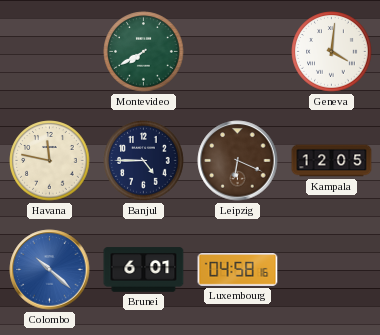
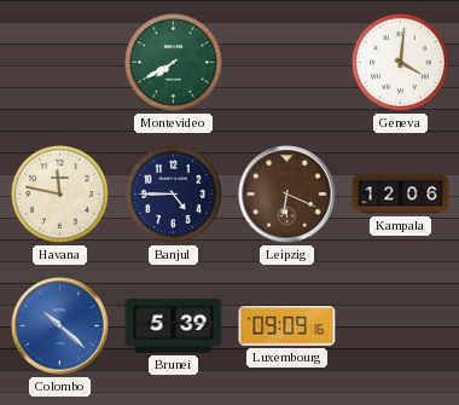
Kampala: 12:05 -> 12:06
Brunei: 6:01 -> 5:39
Luxembourg: 04:58 -> 09:09
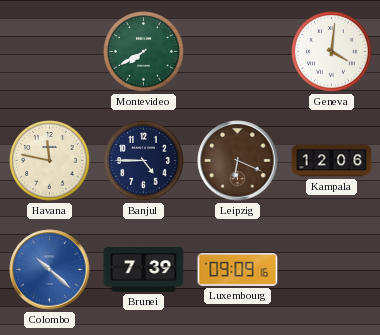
Brunei: 5:39 -> 7:39
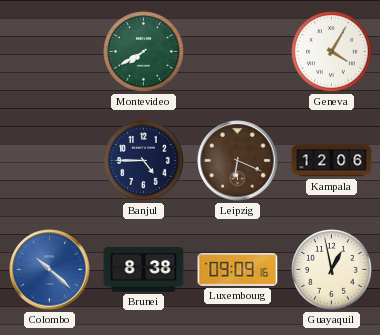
Geneva: 4:01 -> 4:05
Havana: 11:47 -> none
Brunei: 7:39 -> 8:38
Guayaquil: none -> 12:58
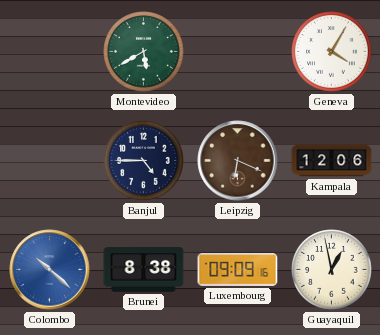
Montevideo: 7:40 -> 5:40
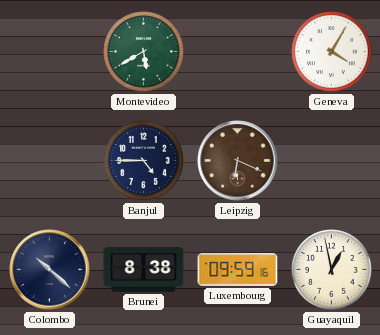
Kampala: 12:06 -> none
Colombo dial: blue -> navy
Luxembourg: 09:09 -> 09:59
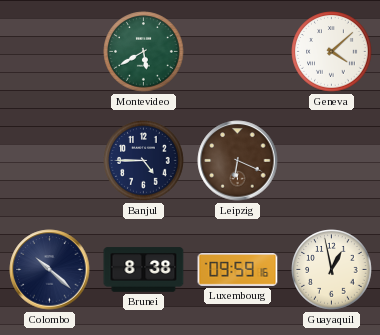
Geneva: 4:05 -> 4:08
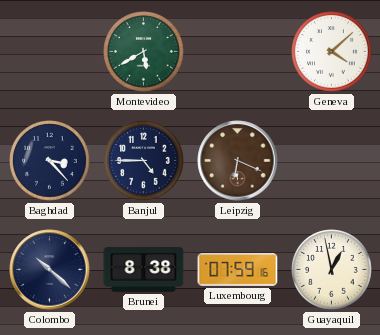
Baghdad: none -> 3:23
Luxembourg: 09:59 -> 07:59
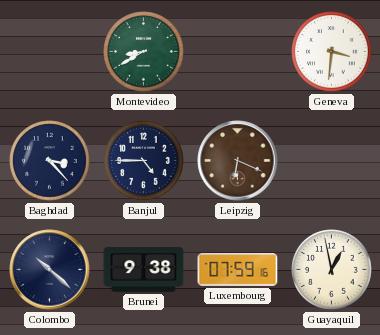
Montevideo: 5:40 -> 8:40
Geneva: 4:08 -> 3:31
Brunei: 8:38 -> 9:38
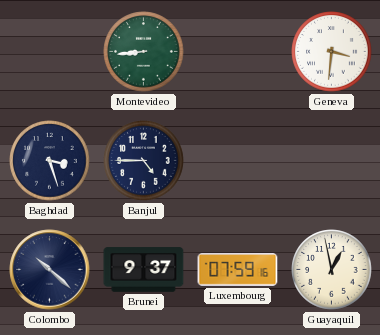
Montevideo: 8:40 -> 8:44
Baghdad: 3:23 -> 3:27
Leipzig: 6:19 -> none
Brunei: 9:38 -> 9:37
